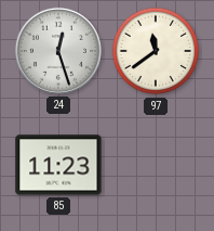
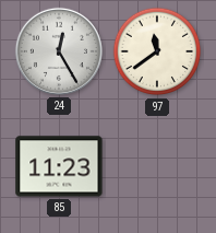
24: 12:27 -> 12:25
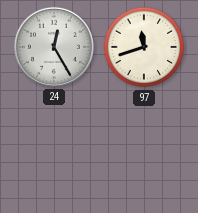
97: 11:39 -> 11:42
85: 11:23 -> none
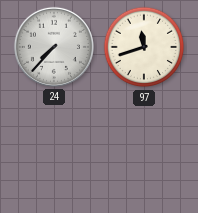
24: 12:25 -> 7:37
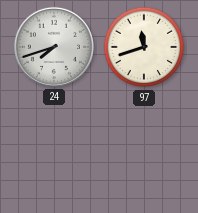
24: 7:37 -> 7:42
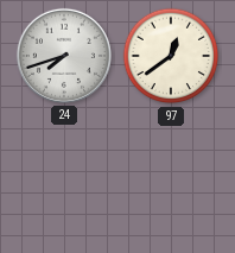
97: 11:42 -> 12:39
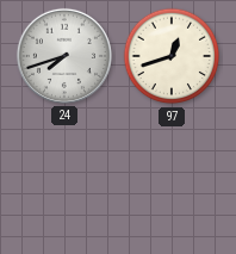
97: 12:39 -> 12:42
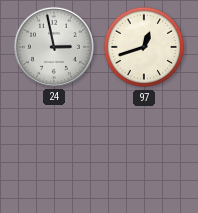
24: 7:42 -> 2:58
